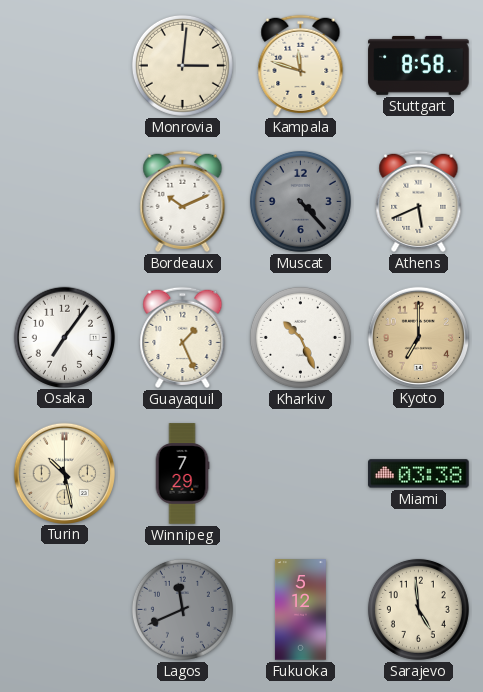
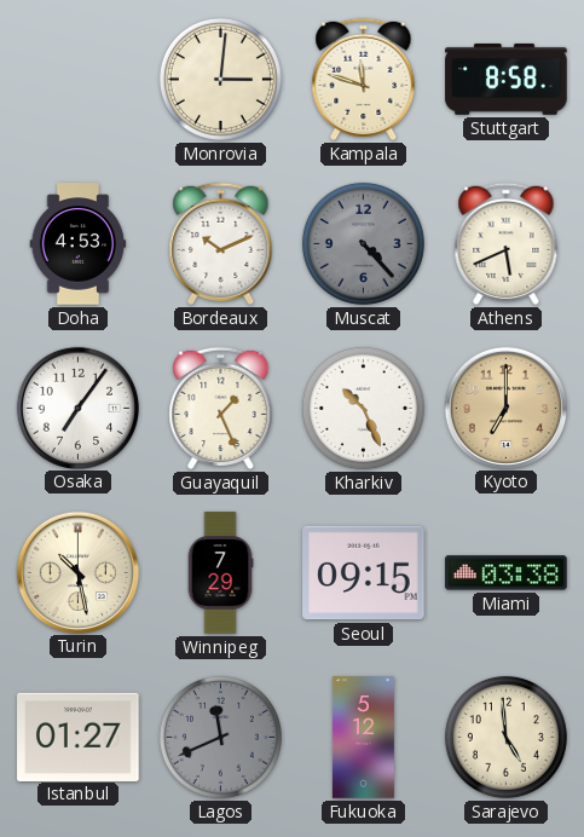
Doha: none -> 4:53
Seoul: none -> 09:15
Istanbul: none -> 01:27
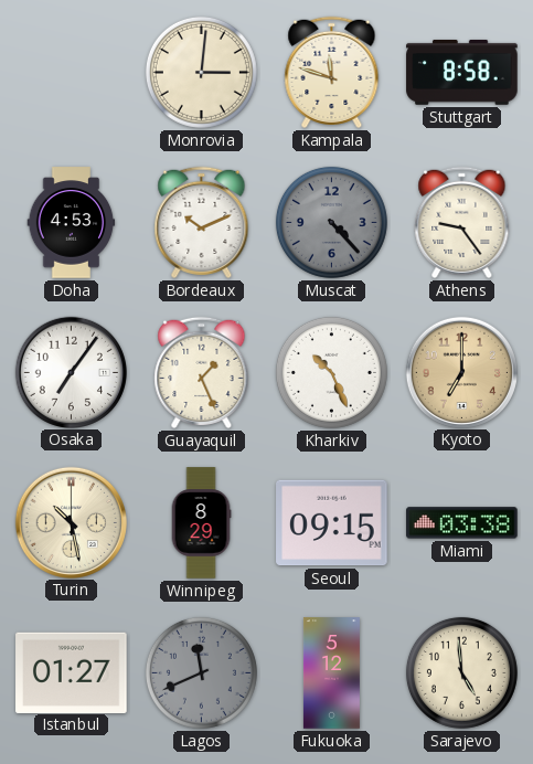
Athens: 5:41 -> 9:24
Winnipeg: 7:29 -> 8:29
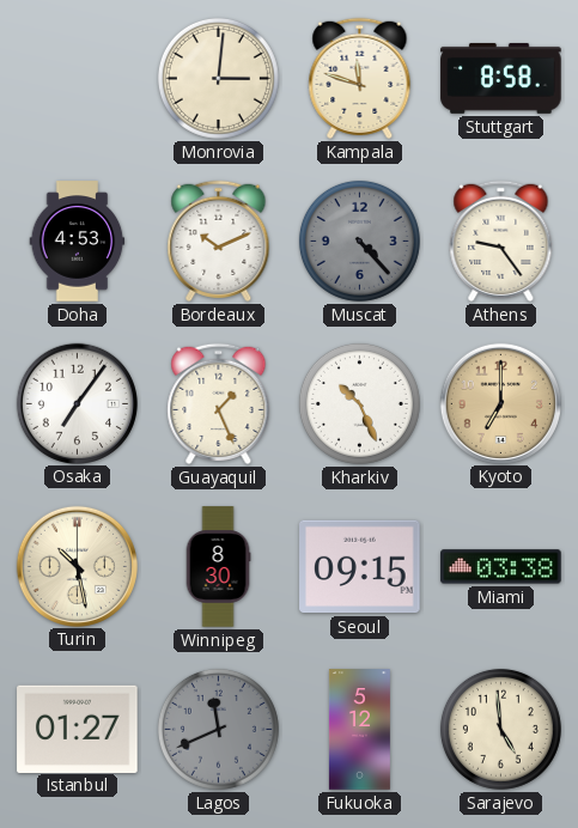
Winnipeg: 8:29 -> 8:30
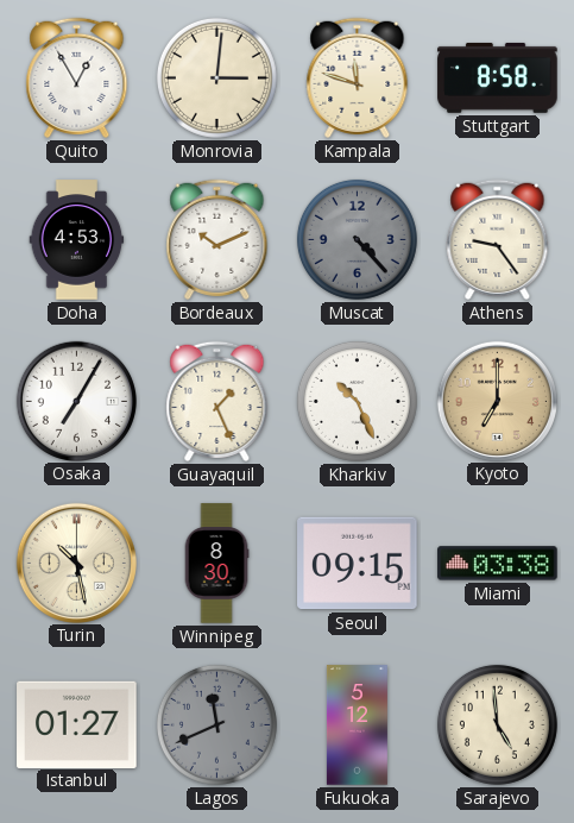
Quito: none -> 12:55
Osaka: 7:06 -> 7:05
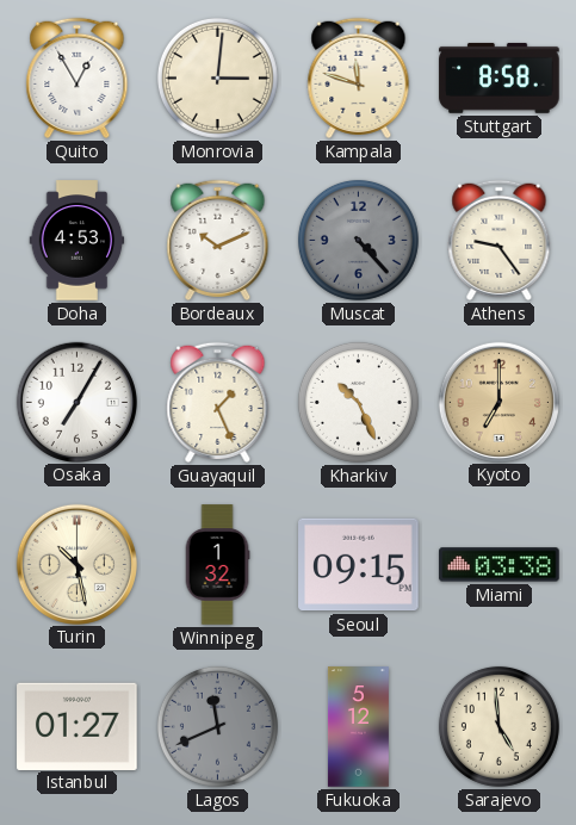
Winnipeg: 8:30 -> 1:32
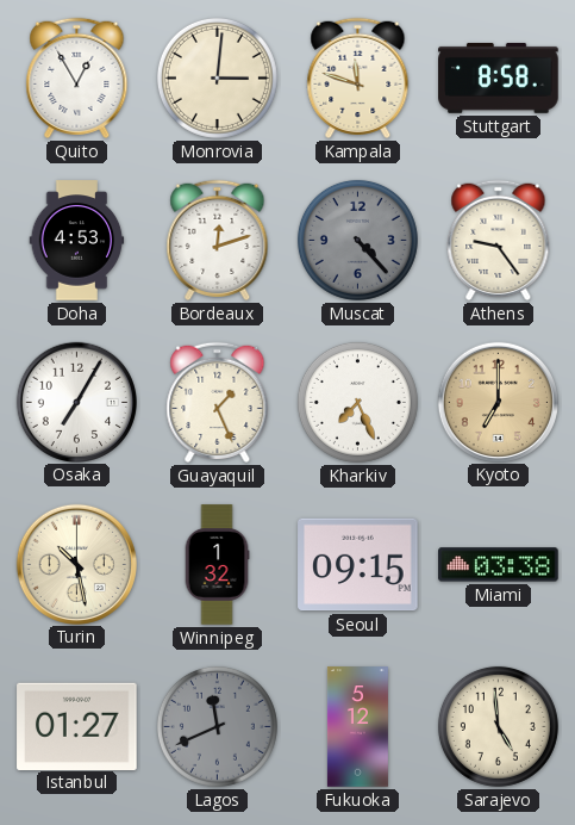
Bordeaux: 10:11 -> 12:12
Kharkiv: 10:26 -> 7:26
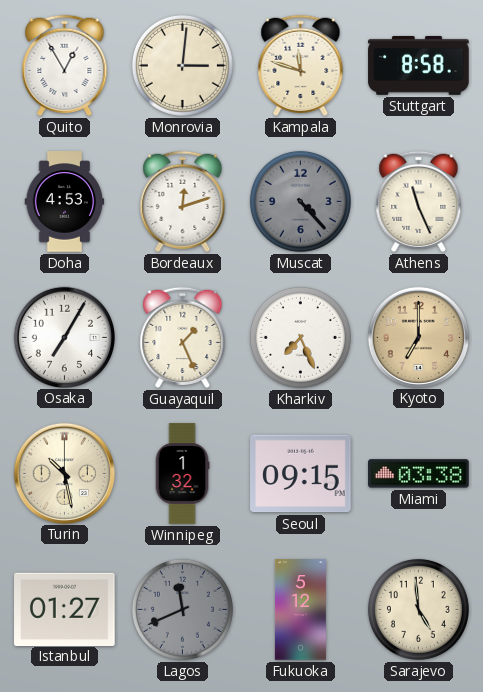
Athens: 9:24 -> 11:26
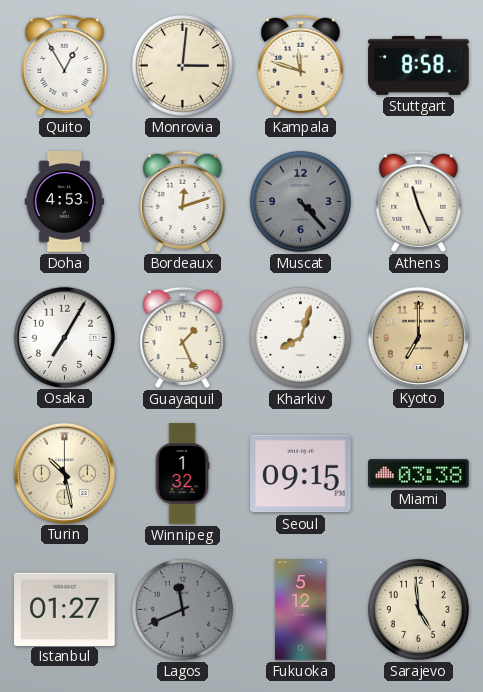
Kharkiv: 7:26 -> 8:03
